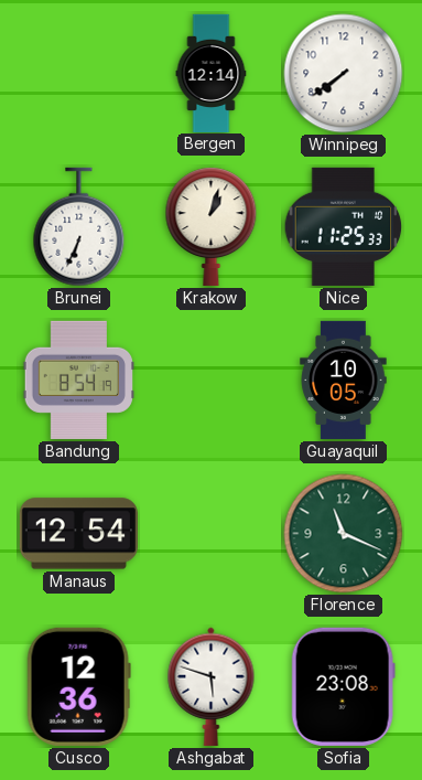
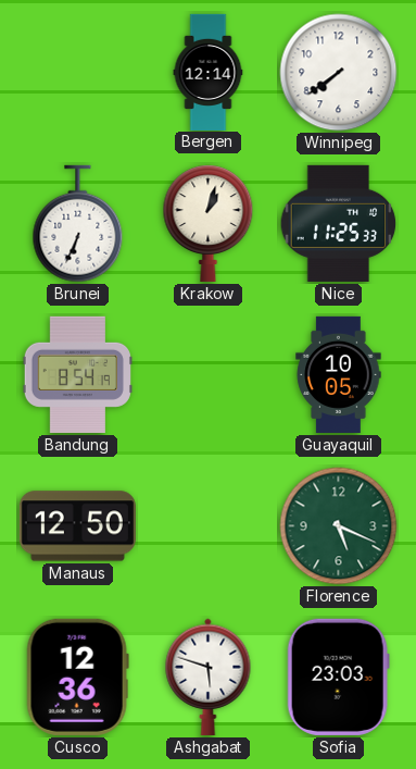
Manaus: 12:54 -> 12:50
Florence: 11:19 -> 5:19
Sofia: 23:08 -> 23:03
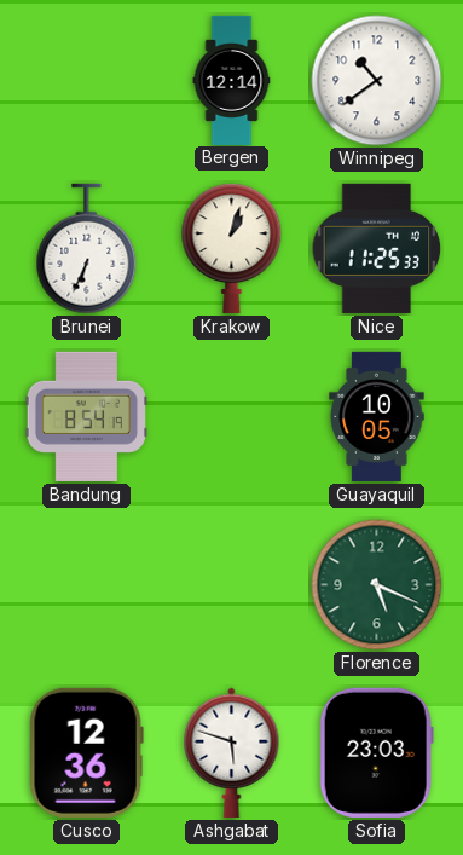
Winnipeg: 7:39 -> 10:39
Manaus: 12:50 -> none
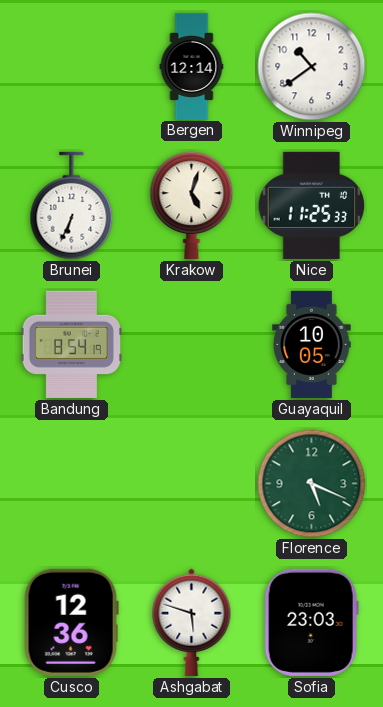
Krakow: 1:03 -> 5:03
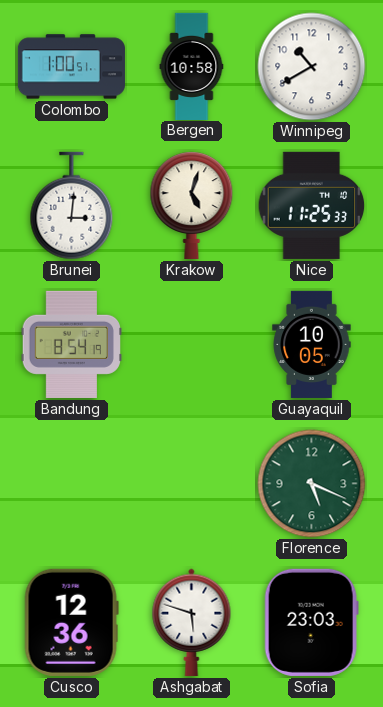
Colombo: none -> 1:00
Bergen: 12:14 -> 10:58
Winnipeg: 10:39 -> 10:40
Brunei: 6:34 -> 3:01
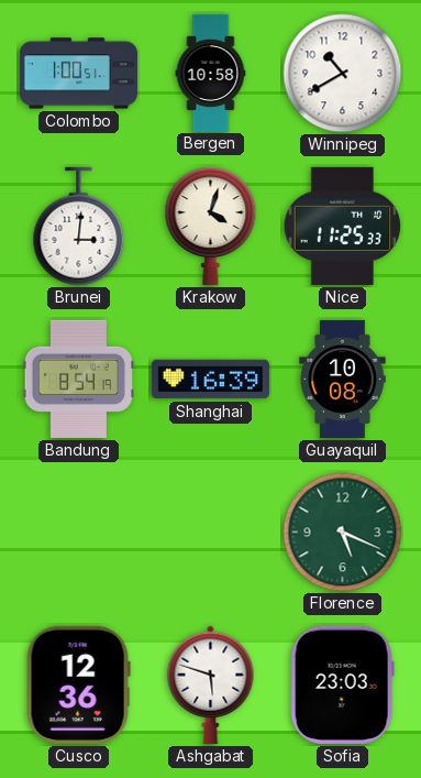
Krakow: 5:03 -> 4:03
Shanghai: none -> 16:39
Guayaquil: 10:05 -> 10:08
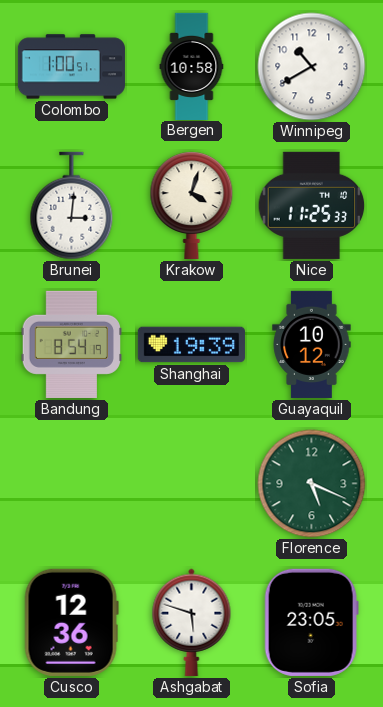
Shanghai: 16:39 -> 19:39
Guayaquil: 10:08 -> 10:12
Sofia: 23:03 -> 23:05
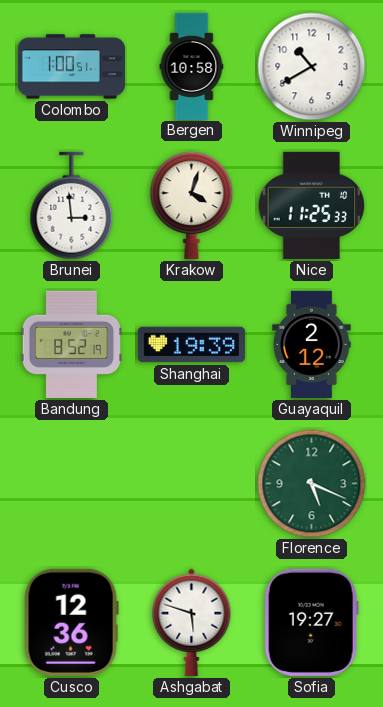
Brunei: 3:01 -> 2:59
Bandung: 8:54 -> 8:52
Guayaquil: 10:12 -> 2:12
Sofia: 23:05 -> 19:27
